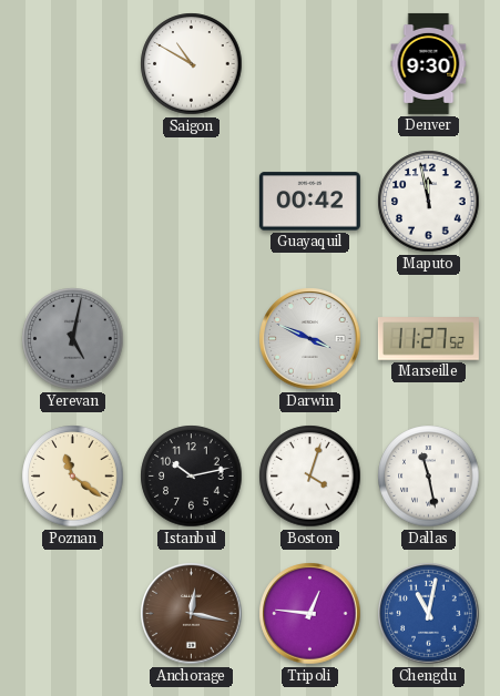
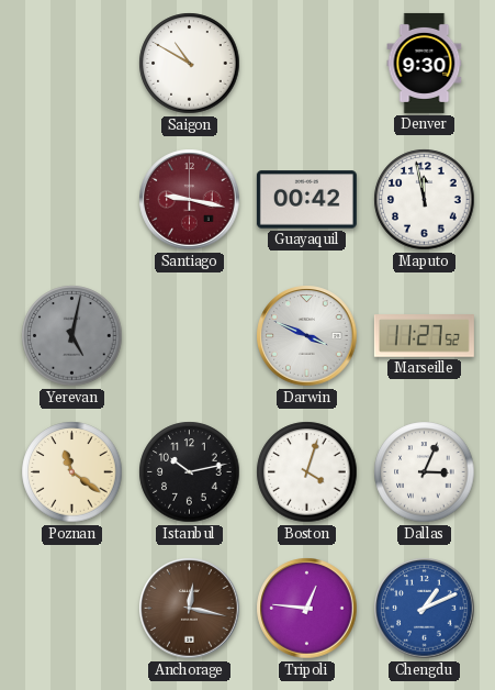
Santiago: none -> 9:17
Dallas: 11:28 -> 3:04
Chengdu: 11:02 -> 1:11
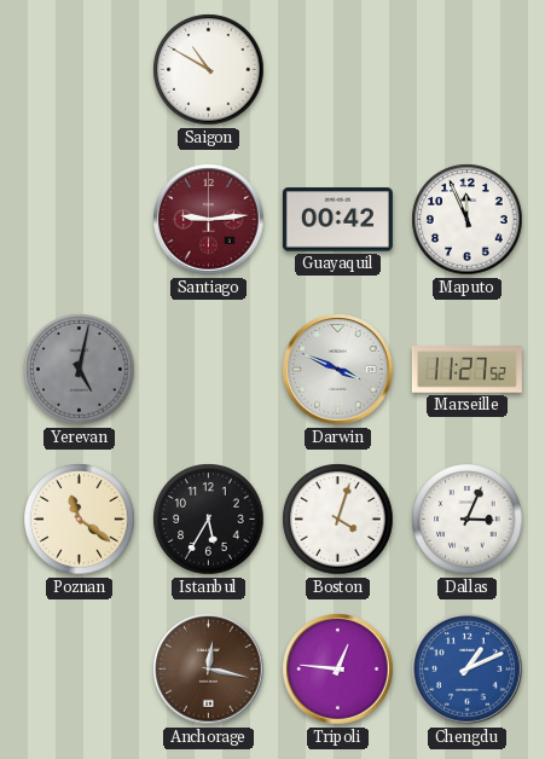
Denver: 9:30 -> none
Santiago: 9:17 -> 9:14
Maputo: 11:58 -> 11:56
Istanbul: 10:13 -> 5:35
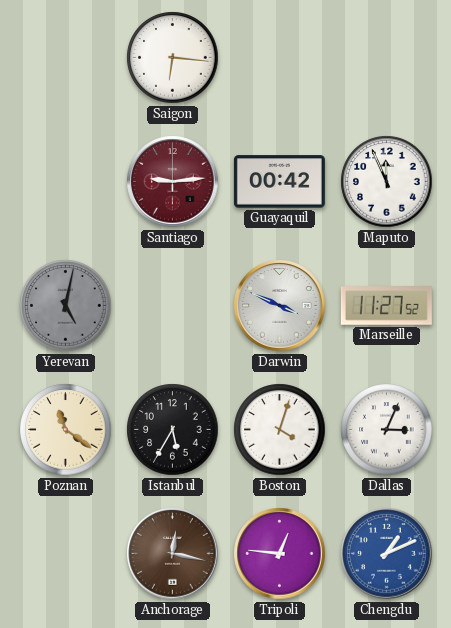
Saigon: 10:50 -> 6:16
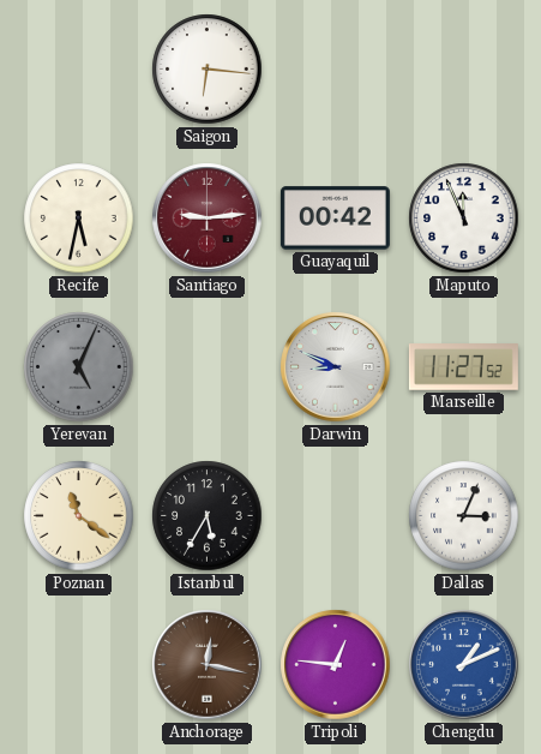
Recife: none -> 5:32
Yerevan: 5:02 -> 5:04
Darwin: 3:49 -> 8:49
Boston: 4:03 -> none
